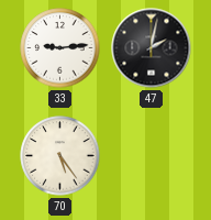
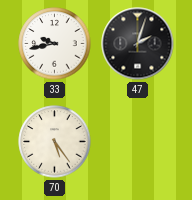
33: 9:14 -> 9:43
47: 2:02 -> 2:03
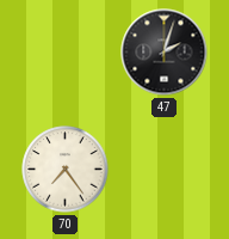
33: 9:43 -> none
70: 5:24 -> 7:24
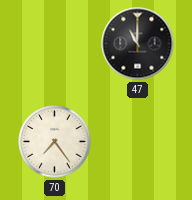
47: 2:03 -> 11:00
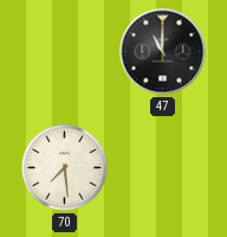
70: 7:24 -> 7:29
